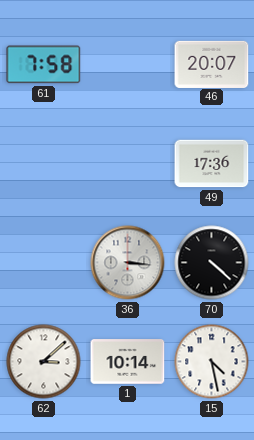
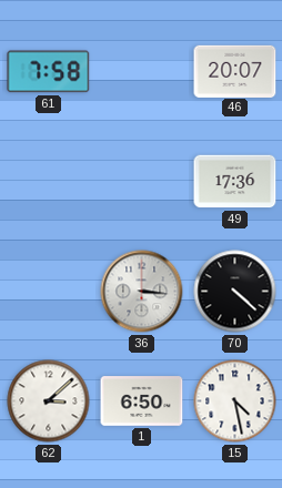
1: 10:14 -> 6:50
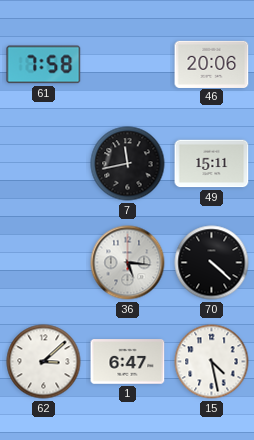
46: 20:07 -> 20:06
7: none -> 11:43
49: 17:36 -> 15:11
36: 3:16 -> 5:16
1: 6:50 -> 6:47
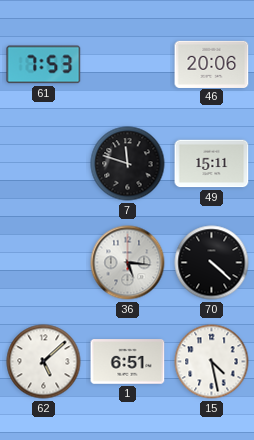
61: 7:58 -> 7:53
7: 11:43 -> 11:48
62: 3:08 -> 5:08
1: 6:47 -> 6:51
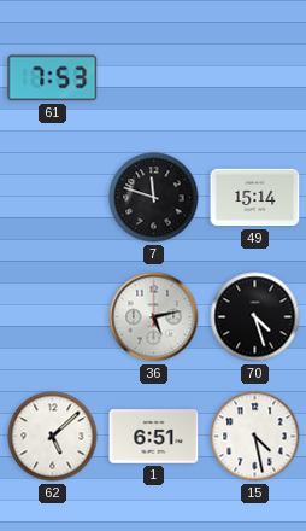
46: 20:06 -> none
49: 15:11 -> 15:14
36: 5:16 -> 5:13
70: 4:22 -> 4:27
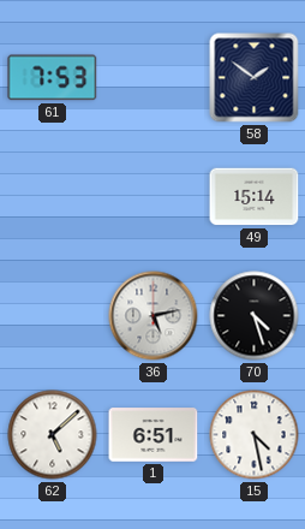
58: none -> 1:51
7: 11:48 -> none
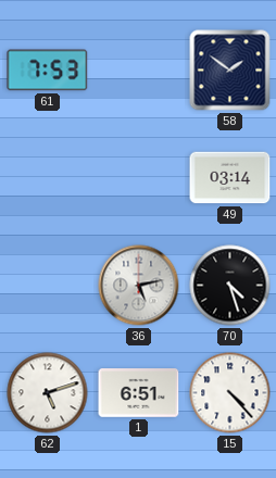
49: 15:14 -> 03:14
62: 5:08 -> 5:12
15: 4:28 -> 4:23
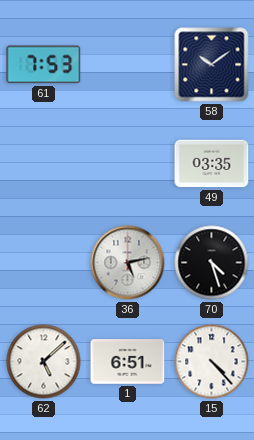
58: 1:51 -> 10:09
49: 03:14 -> 03:35
62: 5:12 -> 5:08
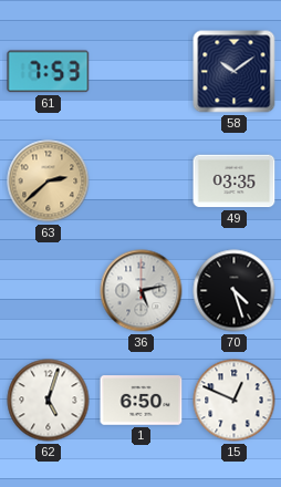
63: none -> 2:38
62: 5:08 -> 5:03
1: 6:51 -> 6:50
15: 4:23 -> 12:49
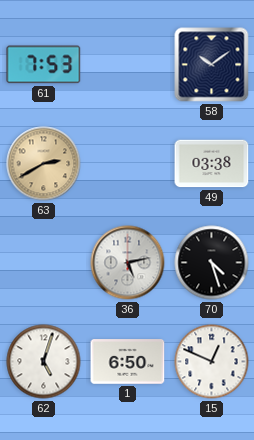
63: 2:38 -> 2:40
49: 03:35 -> 03:38
